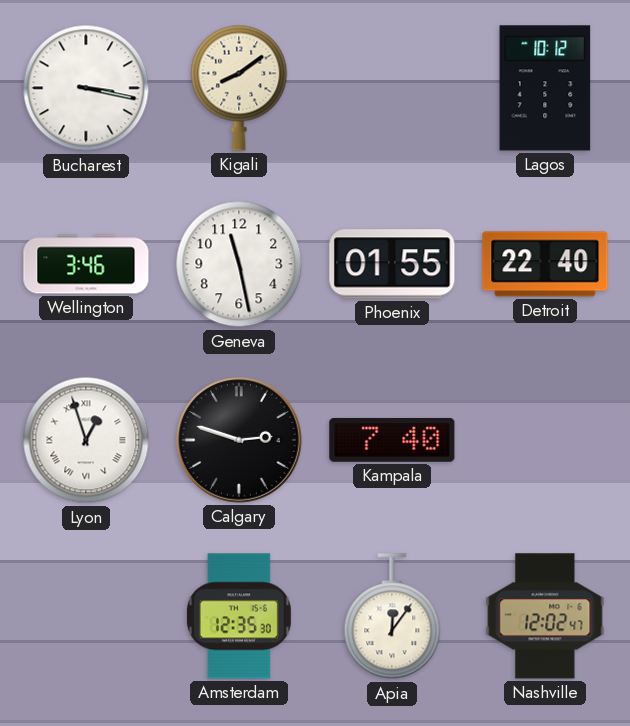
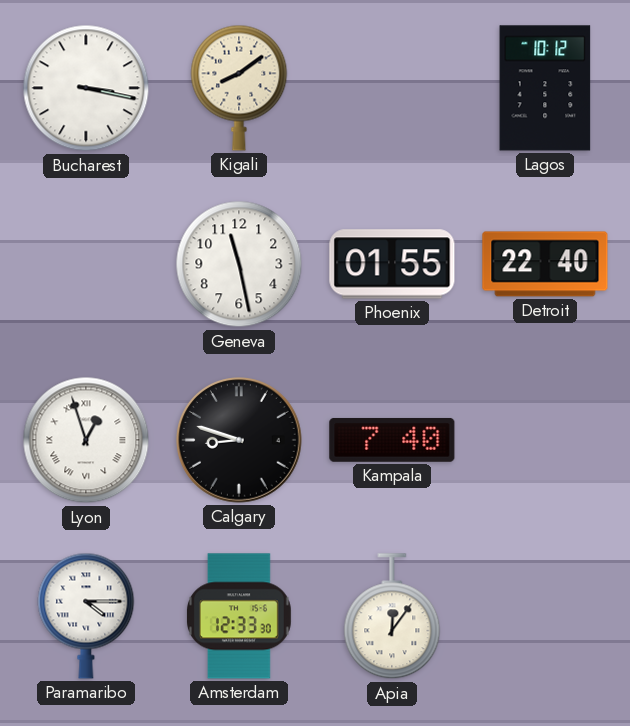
Wellington: 3:46 -> none
Calgary: 2:48 -> 8:48
Paramaribo: none -> 4:15
Amsterdam: 12:35 -> 12:33
Nashville: 12:02 -> none
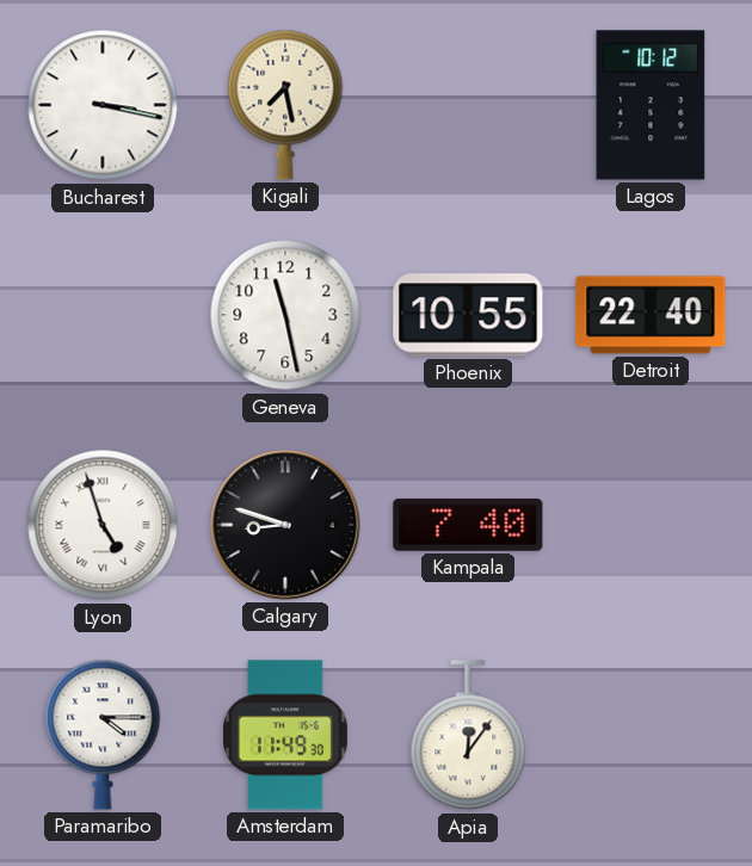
Kigali: 8:09 -> 7:28
Phoenix: 01:55 -> 10:55
Lyon: 12:57 -> 4:57
Amsterdam: 12:33 -> 11:49
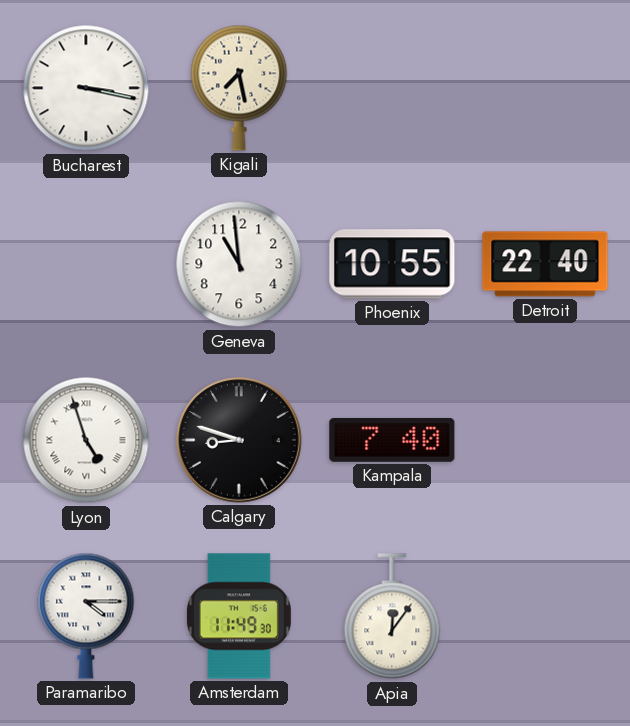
Lagos: 10:12 -> none
Geneva: 11:28 -> 10:59
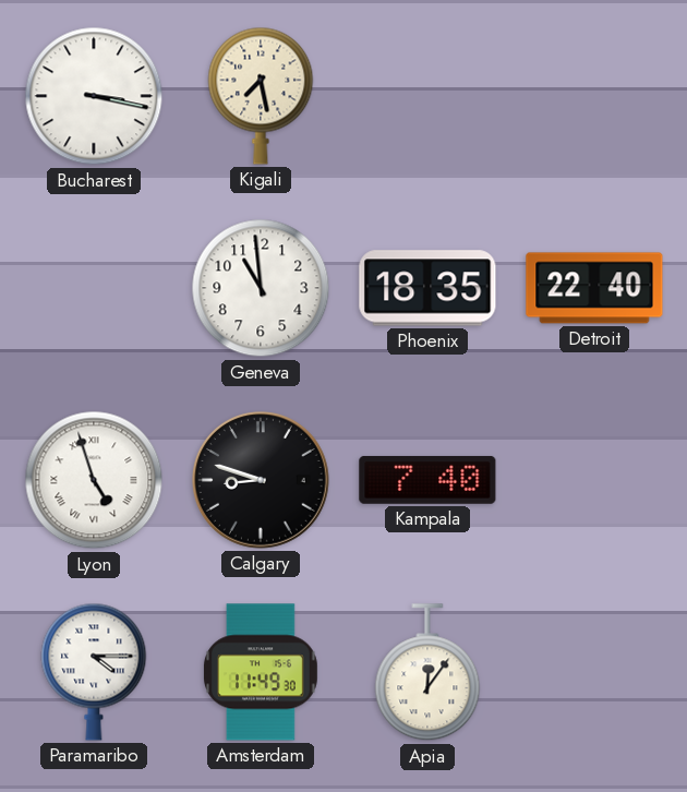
Phoenix: 10:55 -> 18:35
